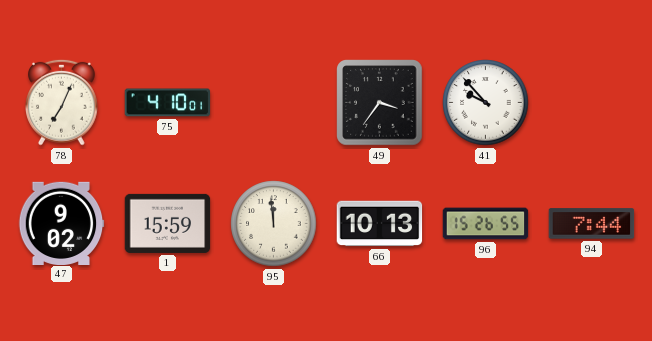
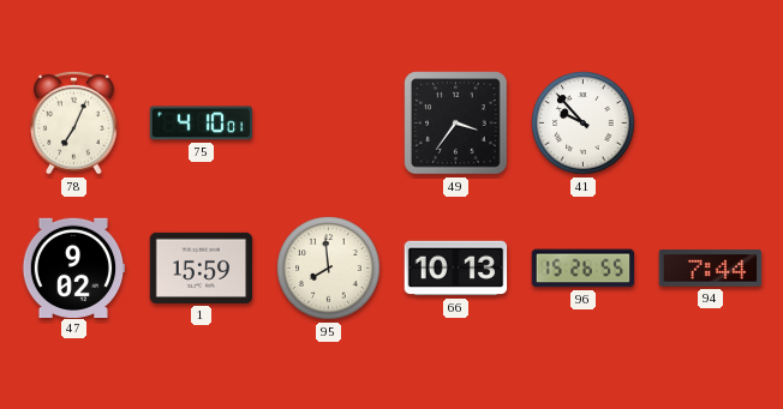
95: 11:59 -> 7:59
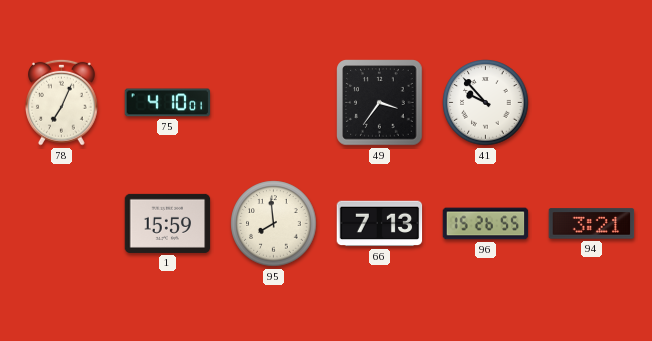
47: 9:02 -> none
66: 10:13 -> 7:13
94: 7:44 -> 3:21
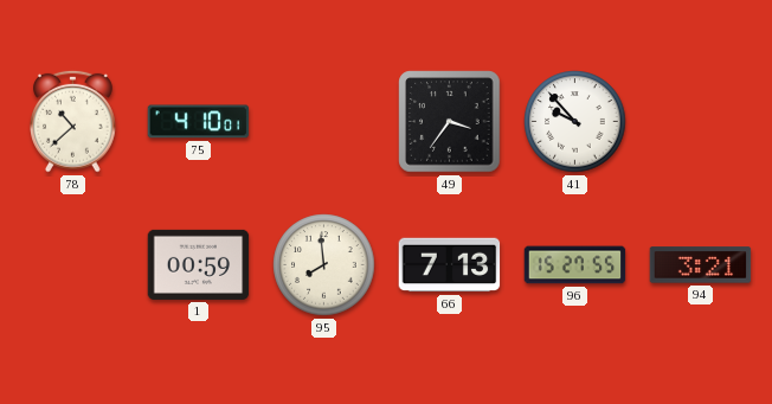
78: 7:04 -> 10:38
1: 15:59 -> 00:59
96: 15:26 -> 15:27
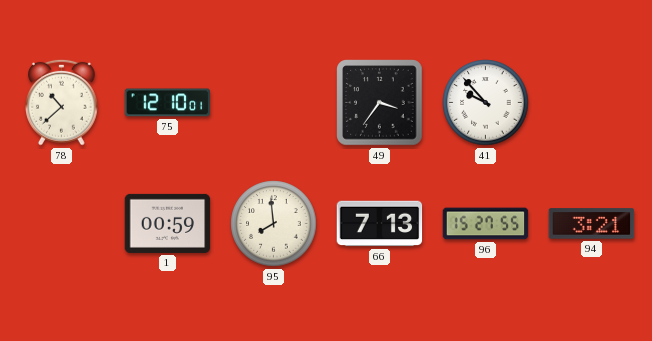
75: 4:10 -> 12:10
